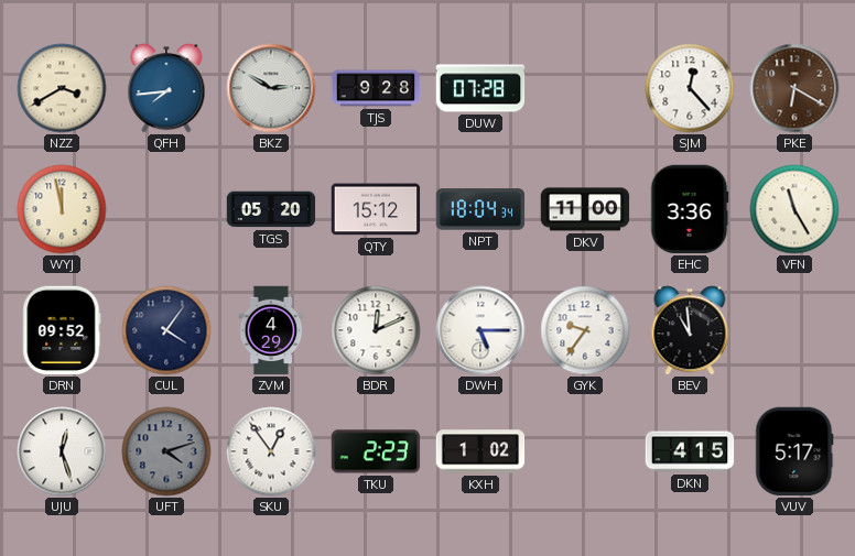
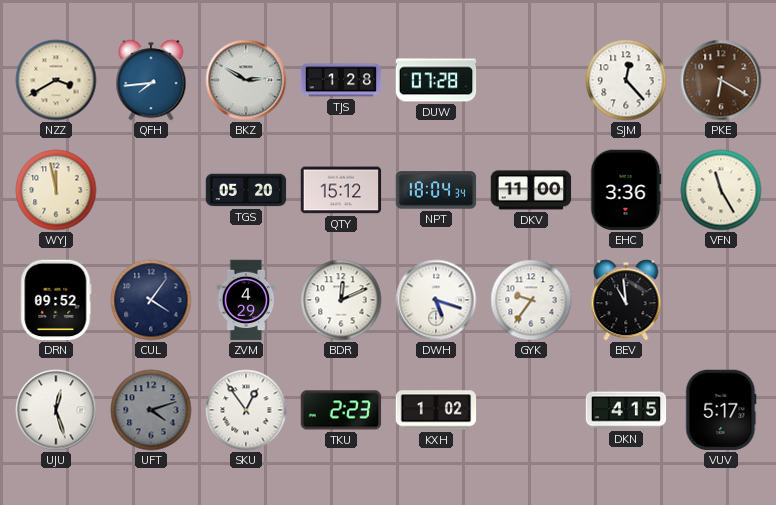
TJS: 9:28 -> 1:28
DWH: 5:15 -> 5:18
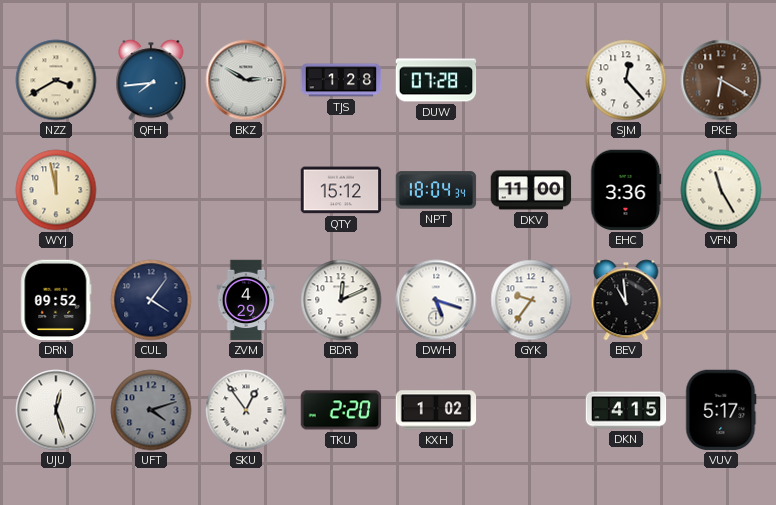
TGS: 05:20 -> none
TKU: 2:23 -> 2:20
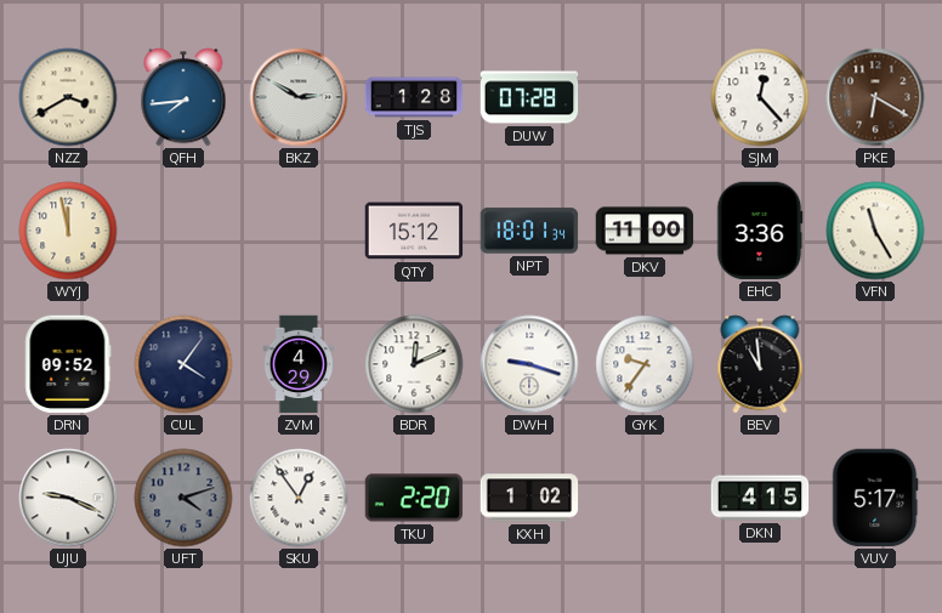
NPT: 18:04 -> 18:01
DWH: 5:18 -> 9:18
UJU: 12:27 -> 9:19
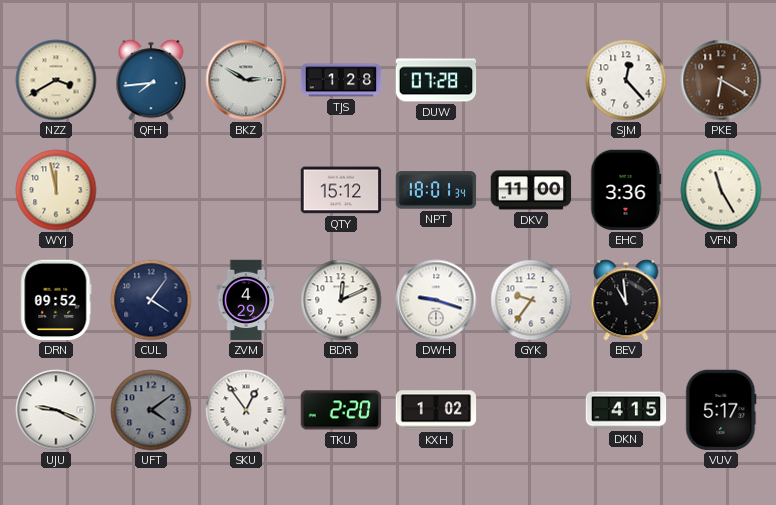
UFT: 4:12 -> 4:09
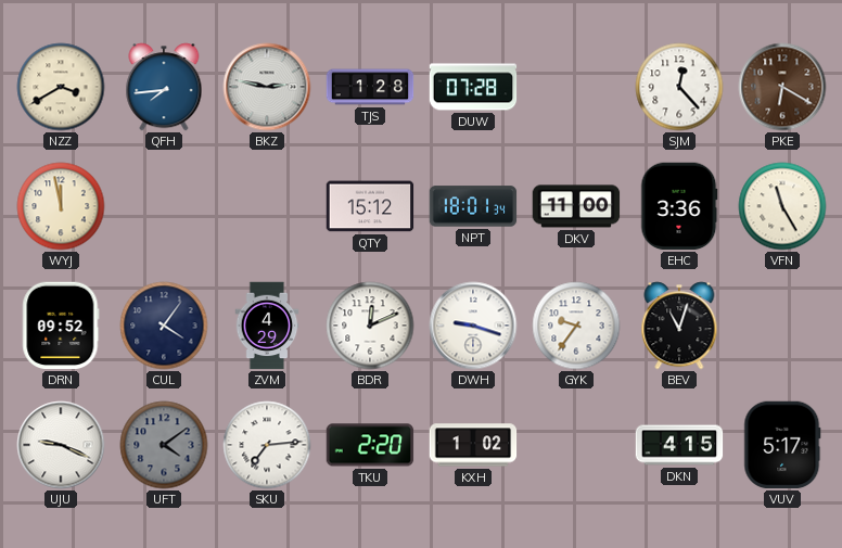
BKZ: 2:50 -> 2:47
BEV: 10:59 -> 11:03
SKU: 12:54 -> 7:14
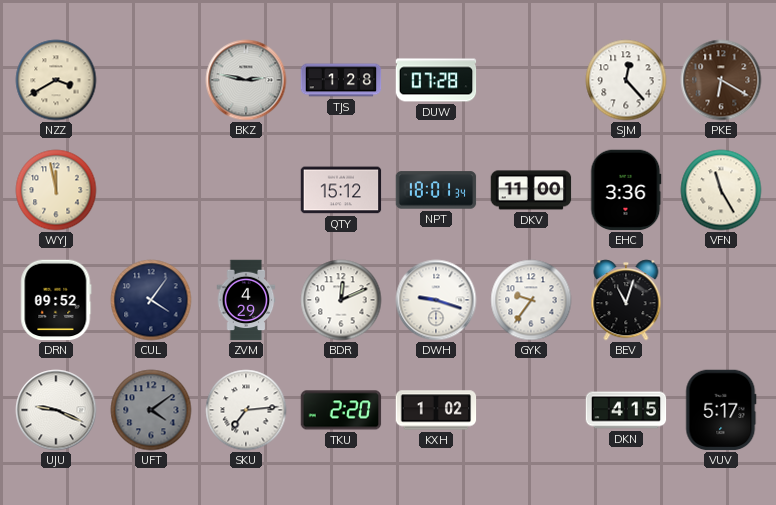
QFH: 7:44 -> none
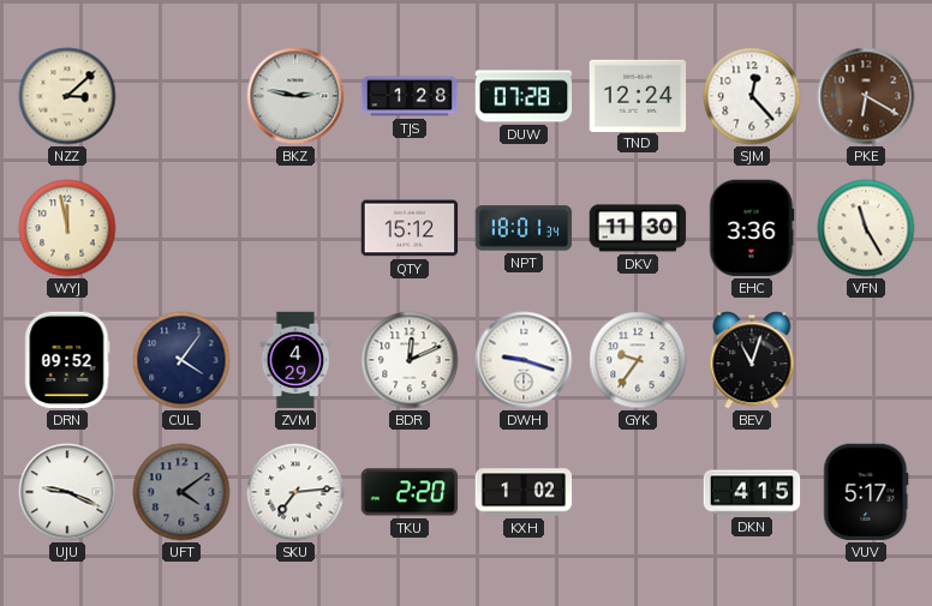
NZZ: 3:40 -> 3:08
TND: none -> 12:24
DKV: 11:00 -> 11:30
